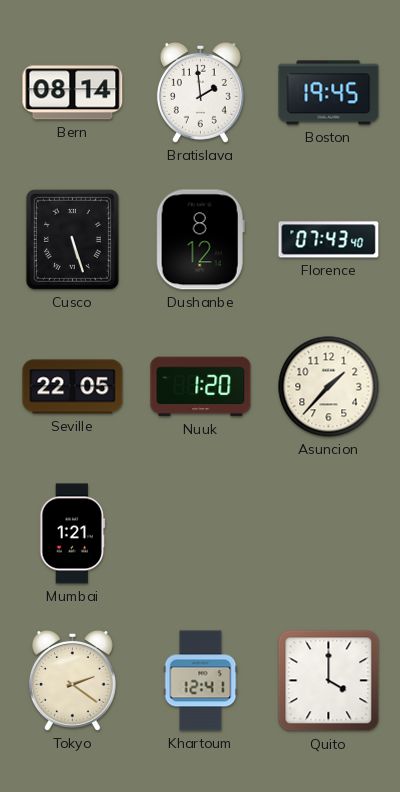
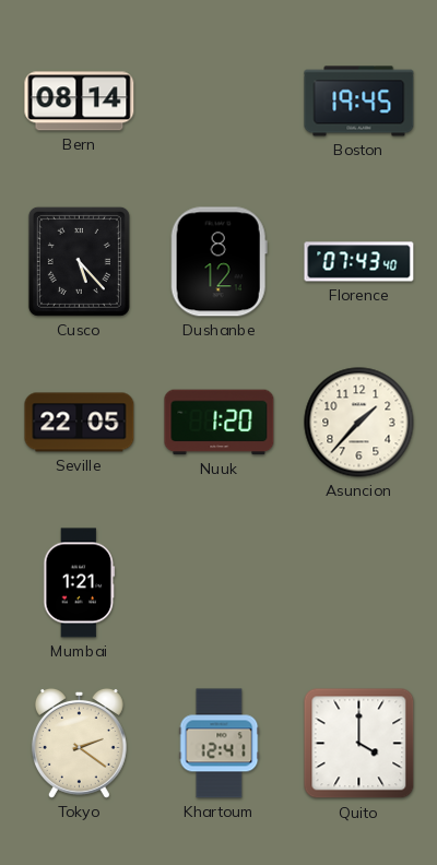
Bratislava: 1:59 -> none
Cusco: 5:27 -> 5:23
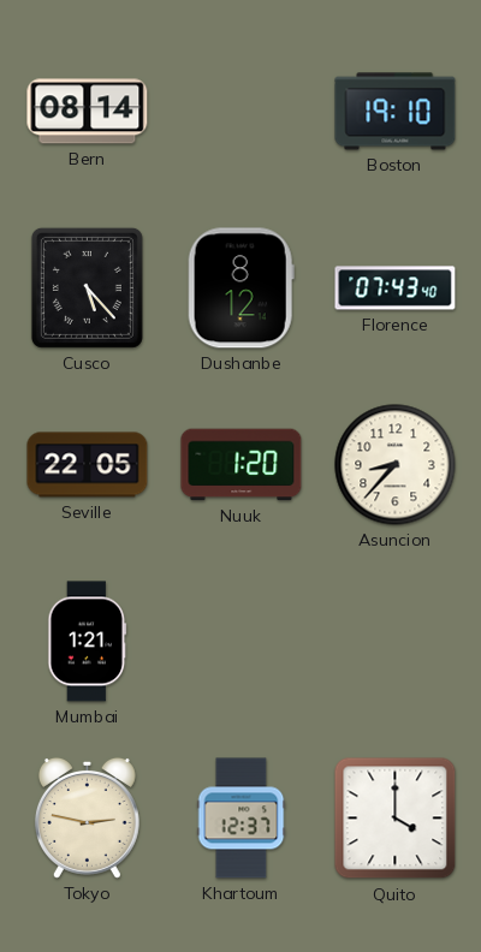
Boston: 19:45 -> 19:10
Asuncion: 1:37 -> 8:37
Tokyo: 2:21 -> 2:47
Khartoum: 12:41 -> 12:37
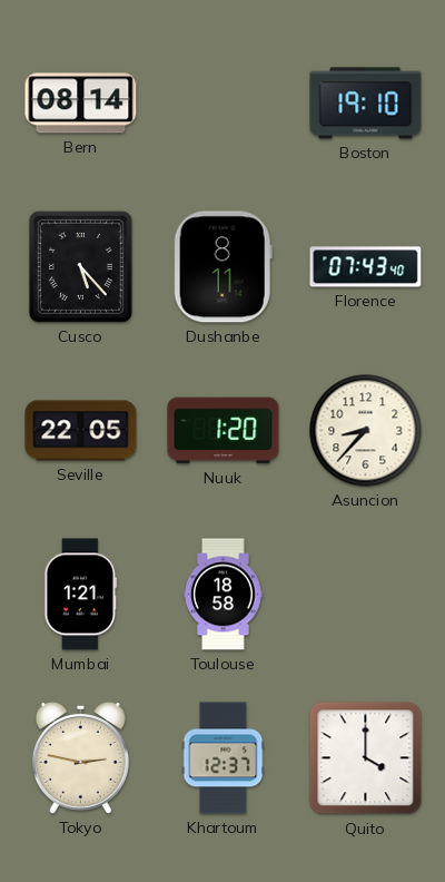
Dushanbe: 8:12 -> 8:11
Toulouse: none -> 18:58
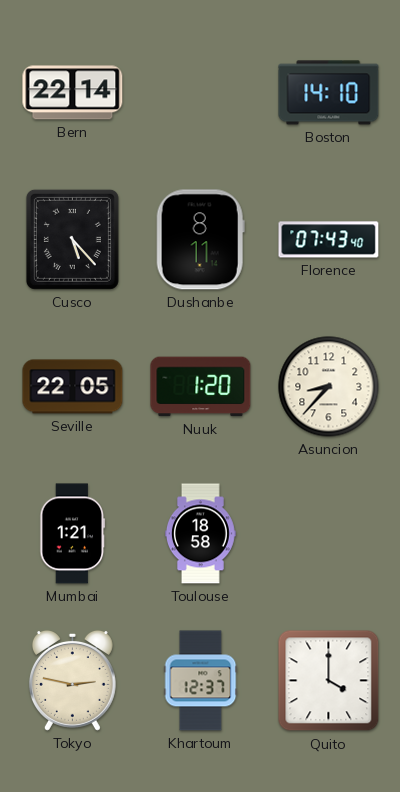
Bern: 08:14 -> 22:14
Boston: 19:10 -> 14:10
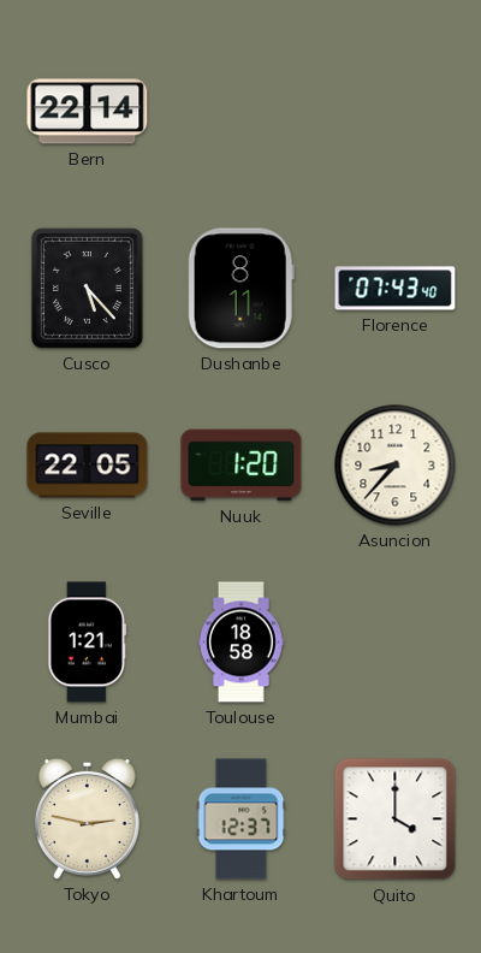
Boston: 14:10 -> none
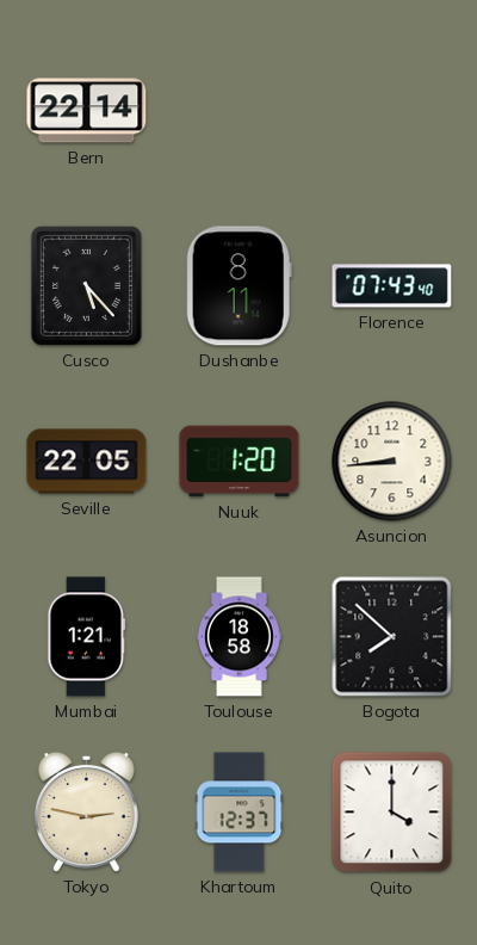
Asuncion: 8:37 -> 8:44
Bogota: none -> 7:52
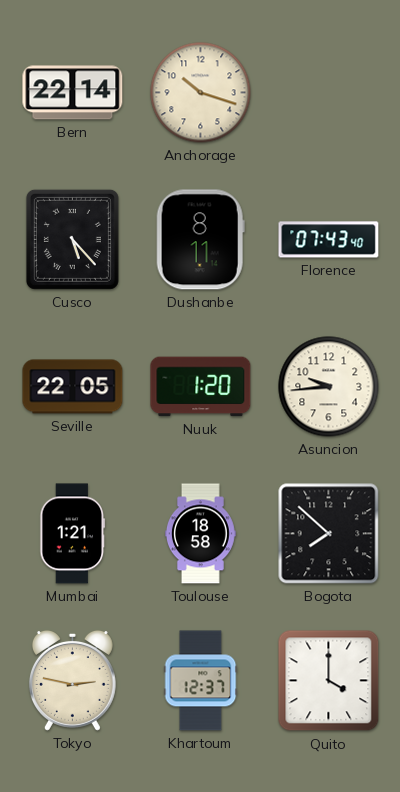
Anchorage: none -> 10:18
Asuncion: 8:44 -> 9:44
